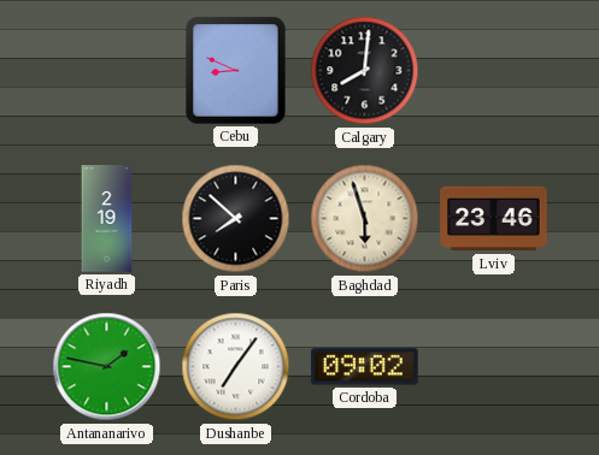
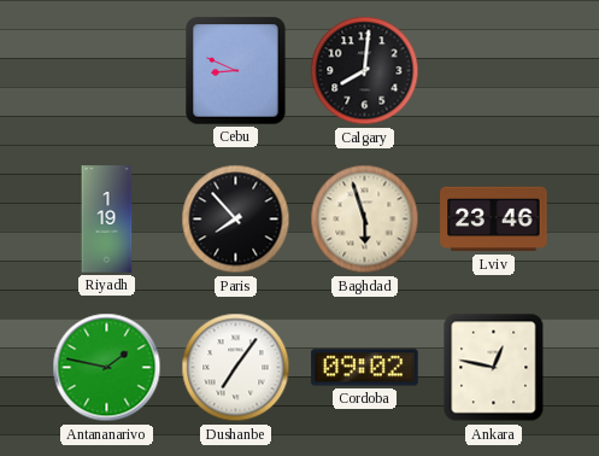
Riyadh: 2:19 -> 1:19
Paris: 7:52 -> 7:53
Ankara: none -> 12:47
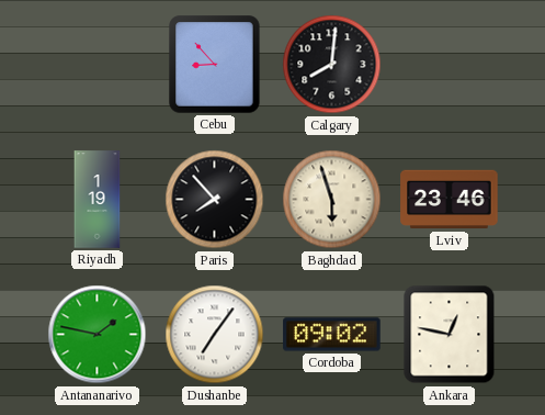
Cebu: 8:49 -> 8:53
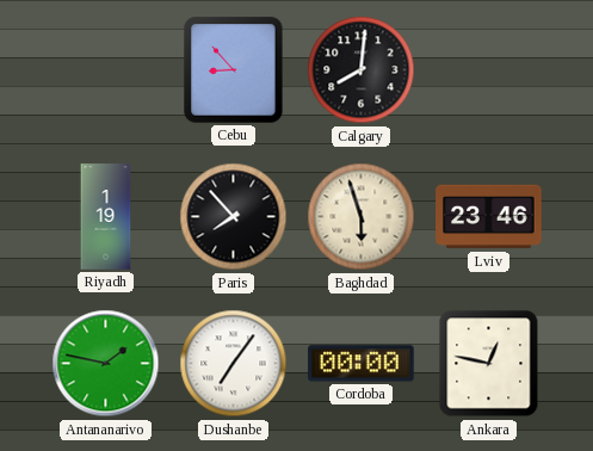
Cordoba: 09:02 -> 00:00
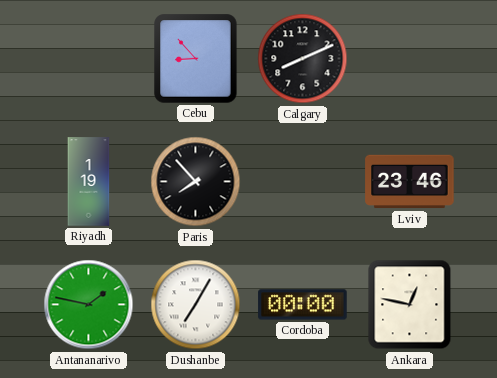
Calgary: 8:01 -> 8:11
Baghdad: 5:57 -> none
Dushanbe: 7:06 -> 7:05
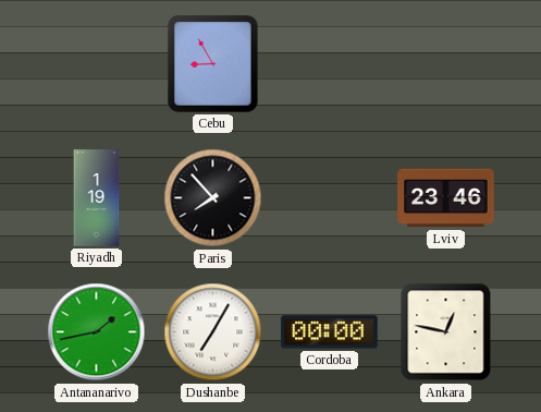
Cebu: 8:53 -> 8:55
Calgary: 8:11 -> none
Antananarivo: 1:47 -> 1:43
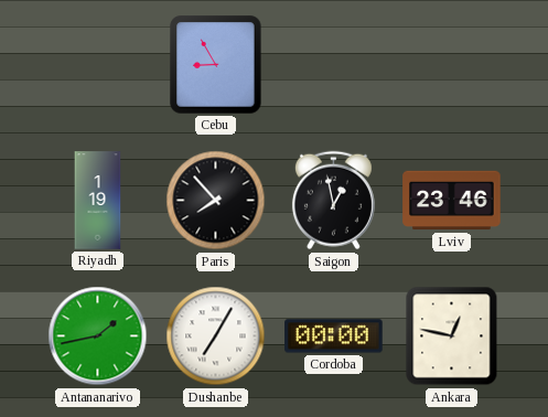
Saigon: none -> 12:58
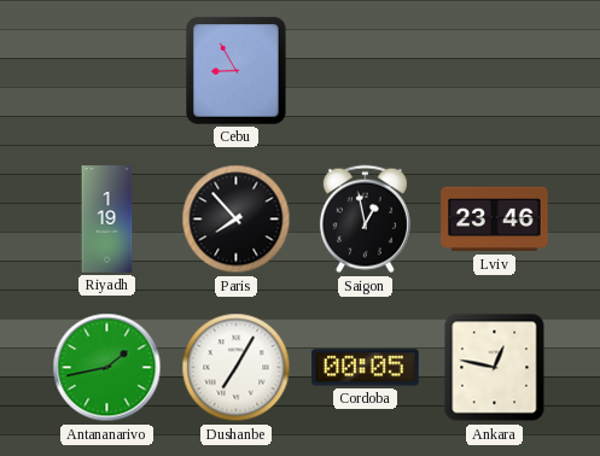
Cordoba: 00:00 -> 00:05
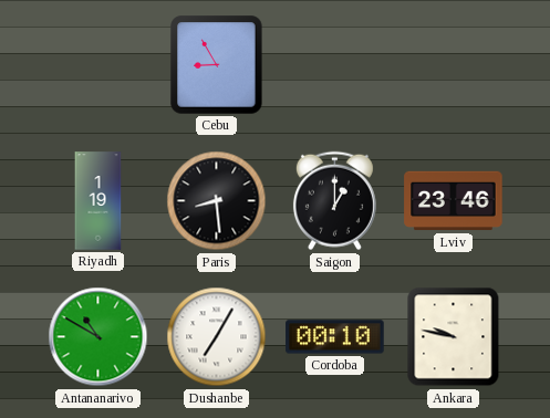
Paris: 7:53 -> 8:29
Saigon: 12:58 -> 1:00
Antananarivo: 1:43 -> 10:50
Cordoba: 00:05 -> 00:10
Ankara: 12:47 -> 9:47
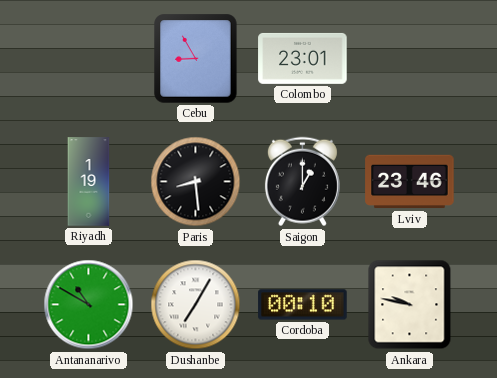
Colombo: none -> 23:01
